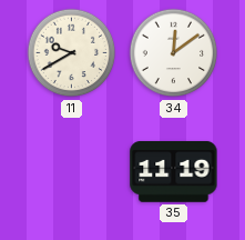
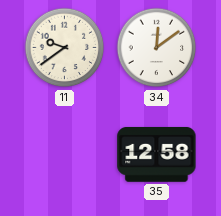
11: 9:40 -> 9:39
35: 11:19 -> 12:58
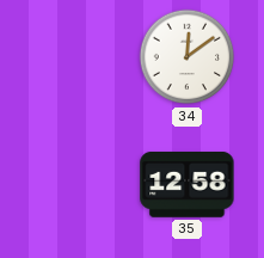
11: 9:39 -> none
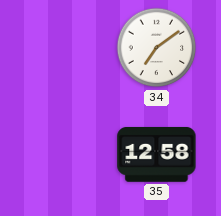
34: 12:09 -> 7:09
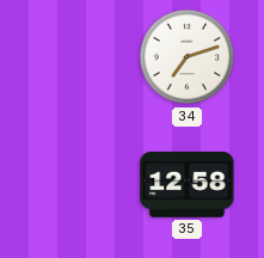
34: 7:09 -> 7:12
